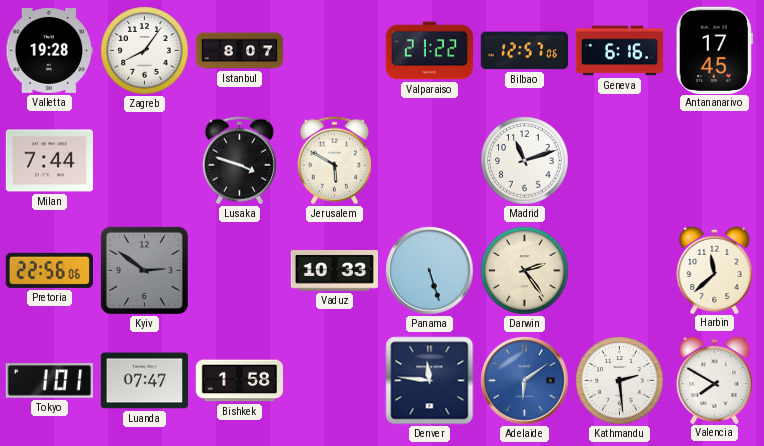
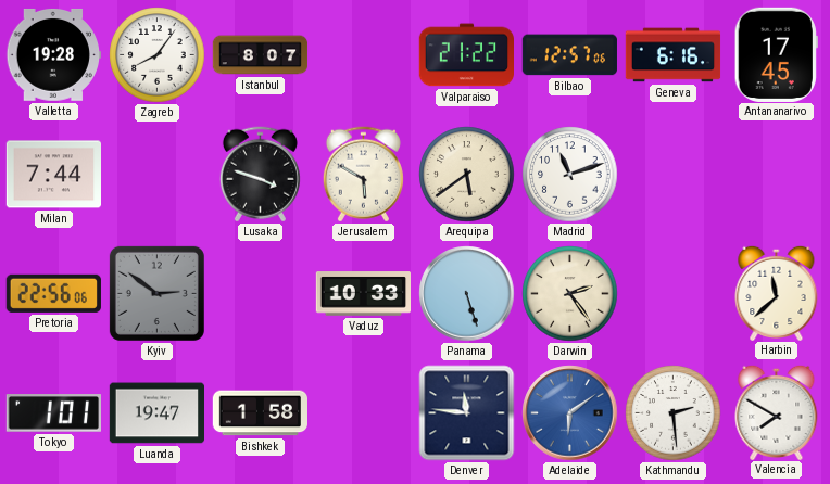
Arequipa: none -> 5:39
Luanda: 07:47 -> 19:47
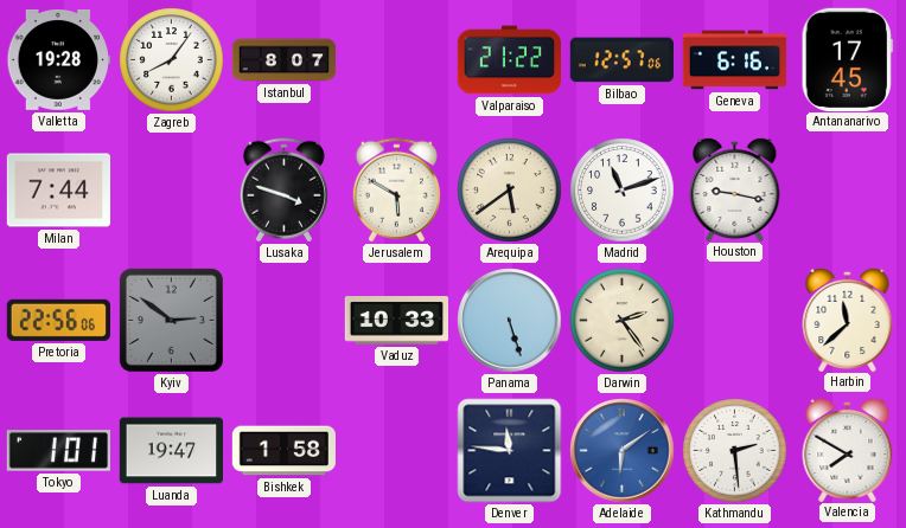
Houston: none -> 9:17
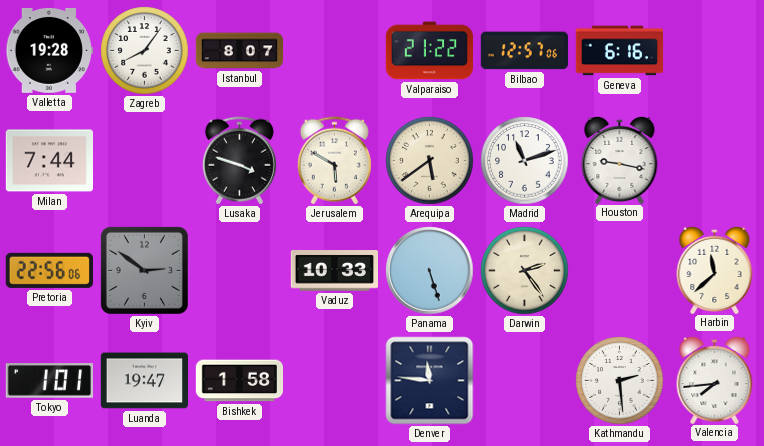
Antananarivo: 17:45 -> none
Adelaide: 6:09 -> none
Valencia: 7:50 -> 7:44
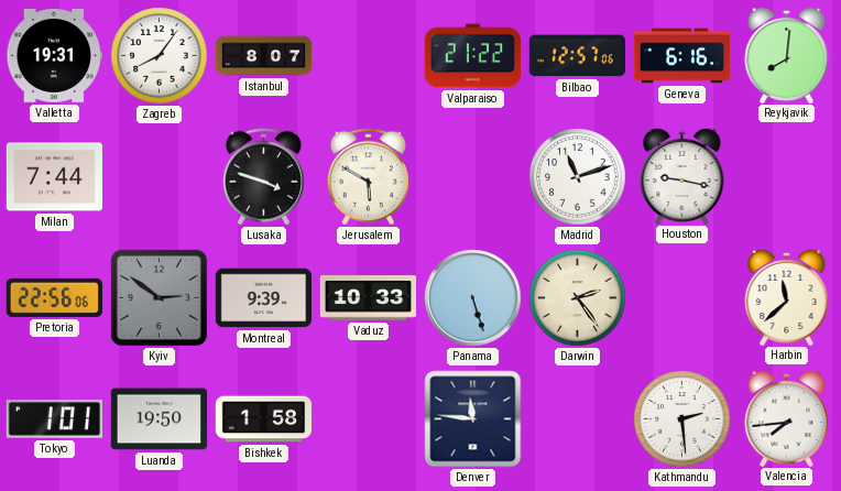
Valletta: 19:28 -> 19:31
Reykjavik: none -> 8:01
Arequipa: 5:39 -> none
Montreal: none -> 9:39
Luanda: 19:47 -> 19:50
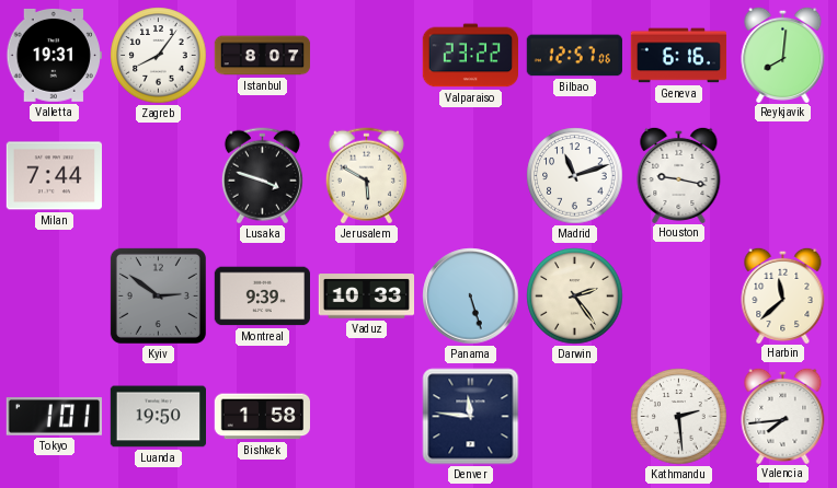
Valparaiso: 21:22 -> 23:22
Pretoria: 22:56 -> none
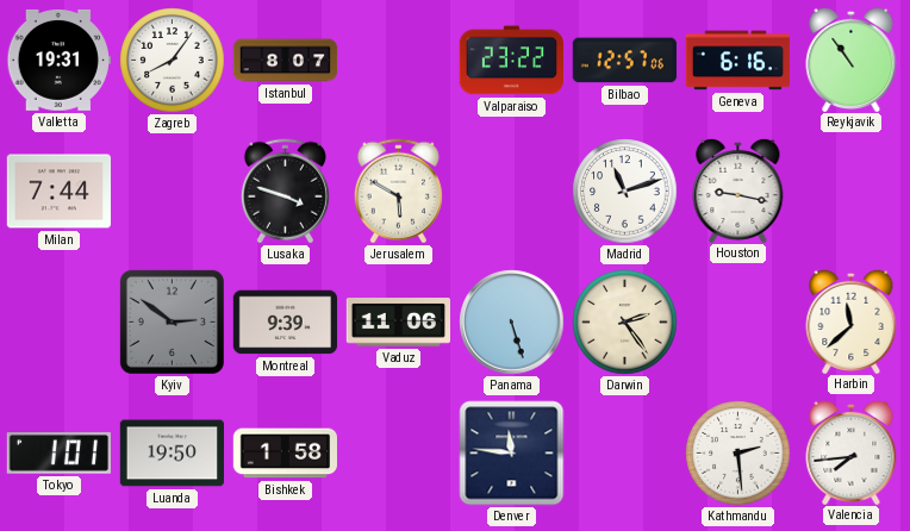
Reykjavik: 8:01 -> 10:54
Vaduz: 10:33 -> 11:06
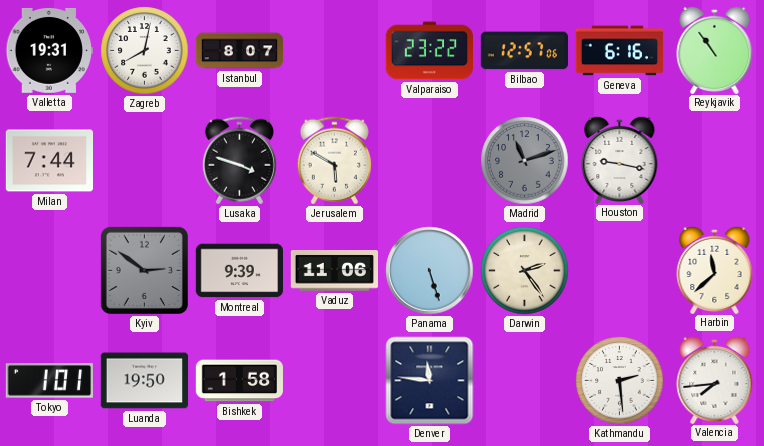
Zagreb: 8:06 -> 8:02
Madrid dial: white -> grey
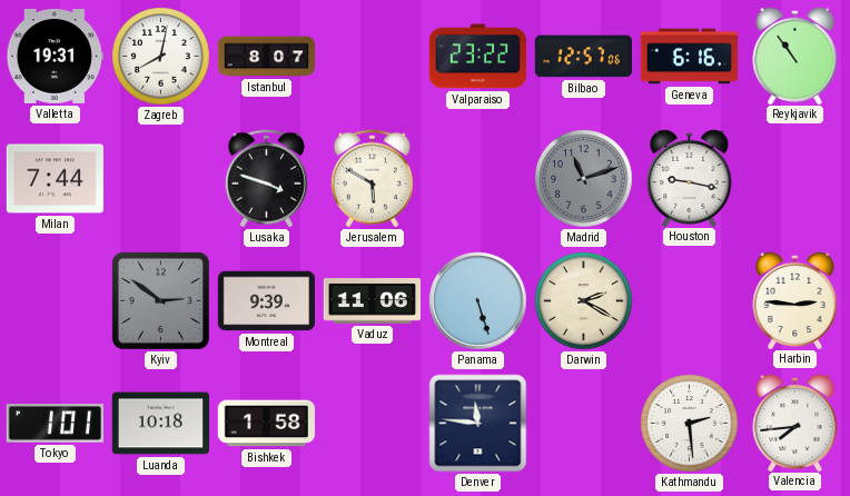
Darwin: 2:24 -> 2:20
Harbin: 11:38 -> 2:46
Luanda: 19:50 -> 10:18
